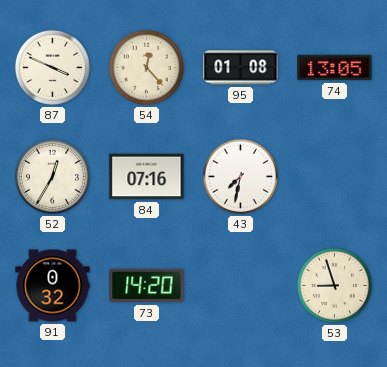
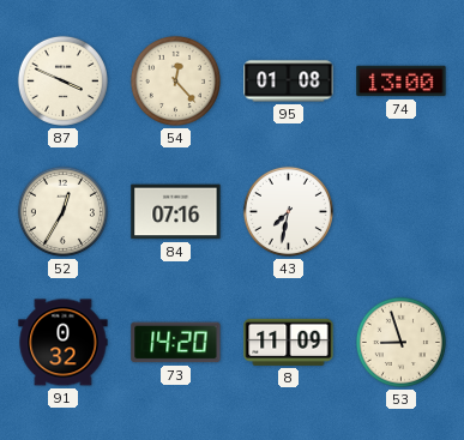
74: 13:05 -> 13:00
8: none -> 11:09
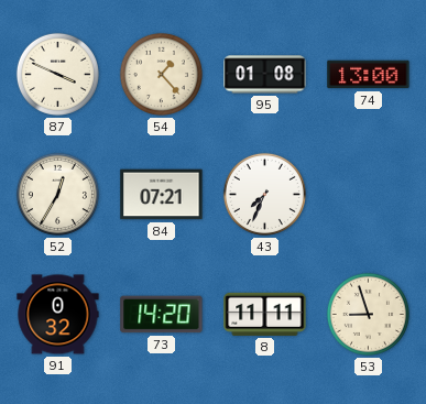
54: 12:23 -> 1:23
84: 07:16 -> 07:21
43: 7:32 -> 7:34
8: 11:09 -> 11:11
